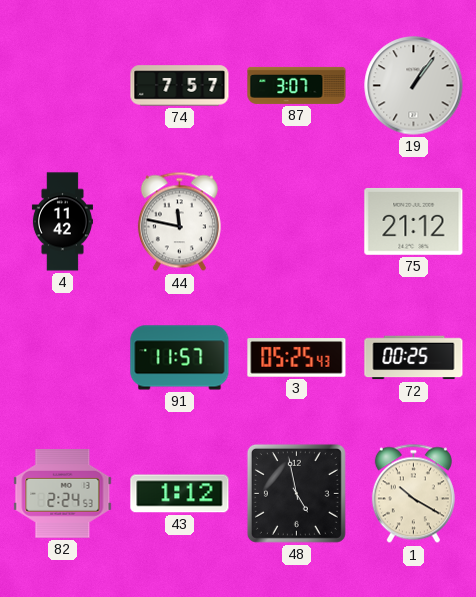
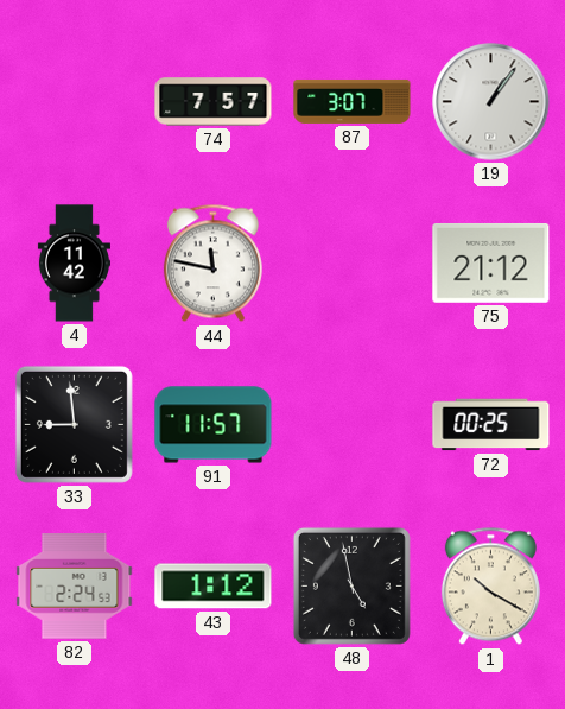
33: none -> 8:59
3: 05:25 -> none
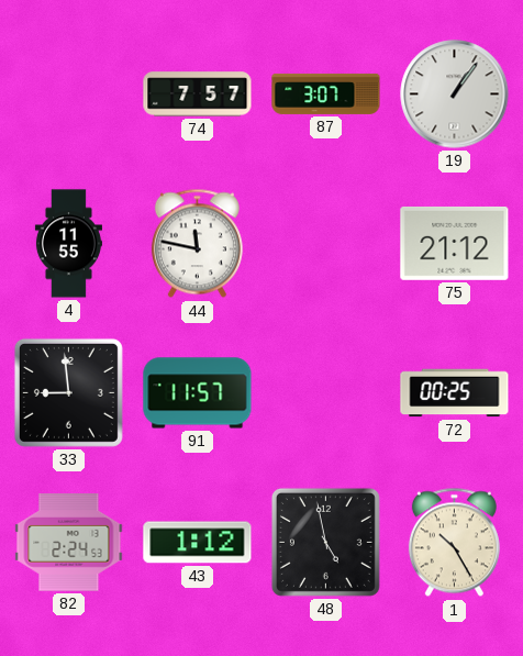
4: 11:42 -> 11:55
1: 10:20 -> 10:25
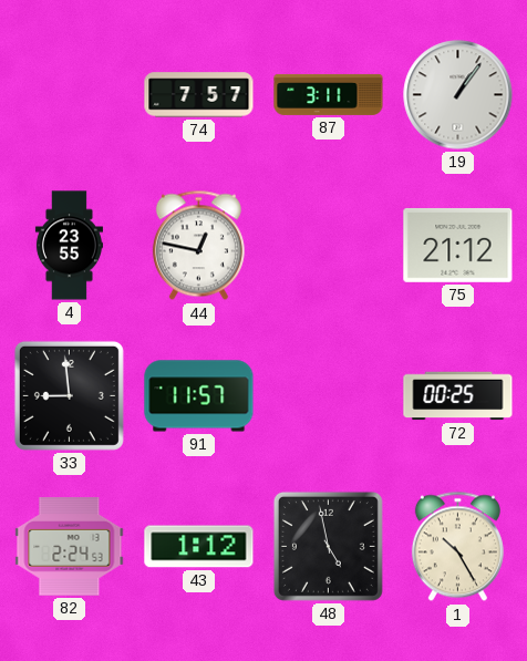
87: 3:07 -> 3:11
4: 11:55 -> 23:55
44: 11:47 -> 12:47
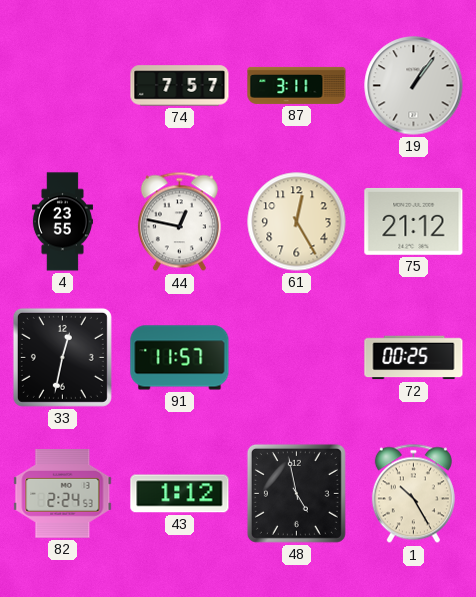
61: none -> 12:25
33: 8:59 -> 12:32
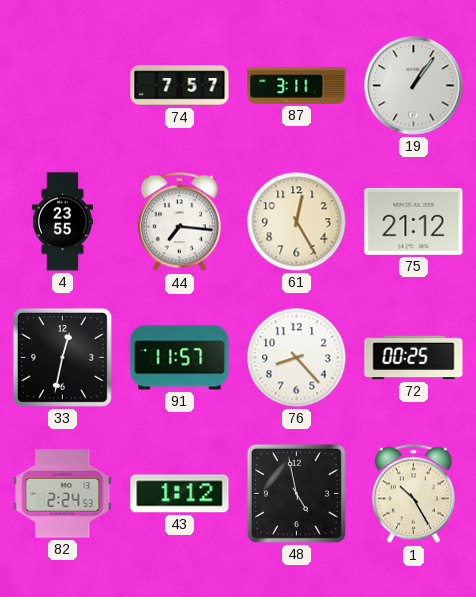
44: 12:47 -> 7:16
76: none -> 8:23
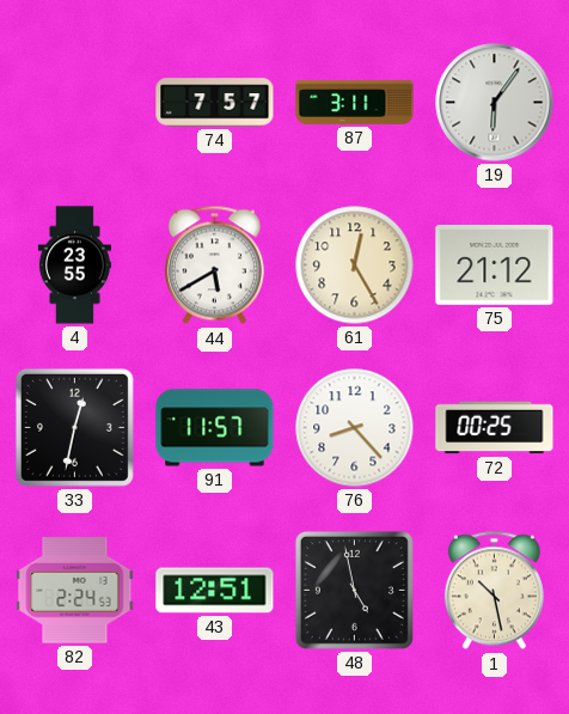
19: 1:06 -> 6:06
44: 7:16 -> 5:40
43: 1:12 -> 12:51
1: 10:25 -> 10:28
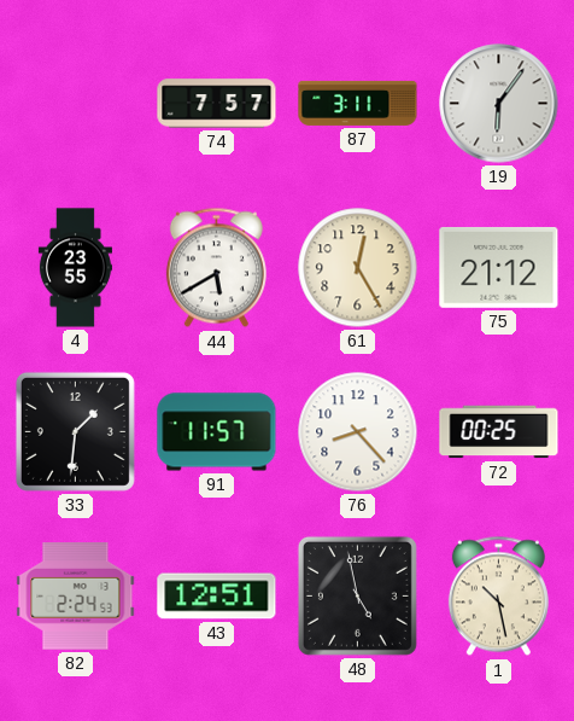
33: 12:32 -> 1:31
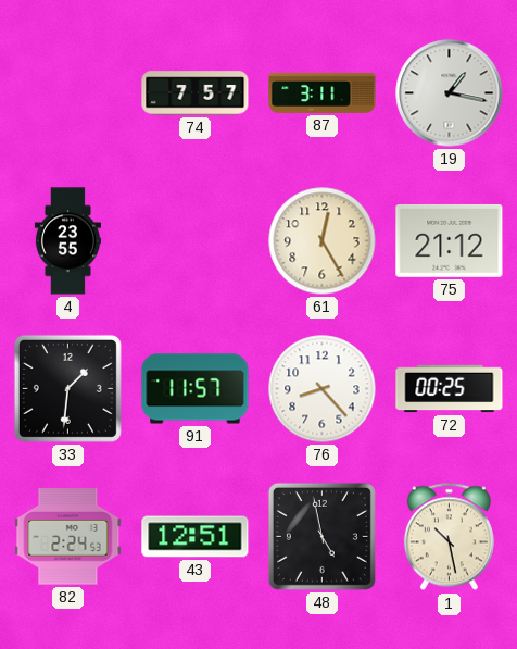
19: 6:06 -> 1:17
44: 5:40 -> none
